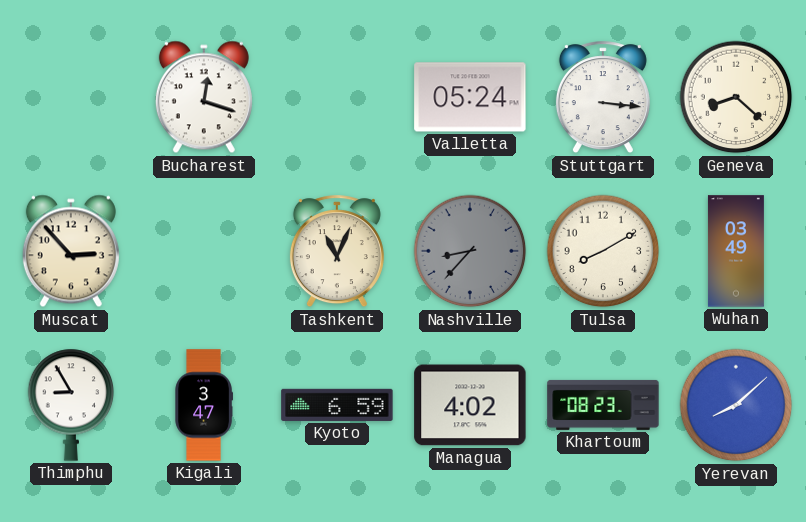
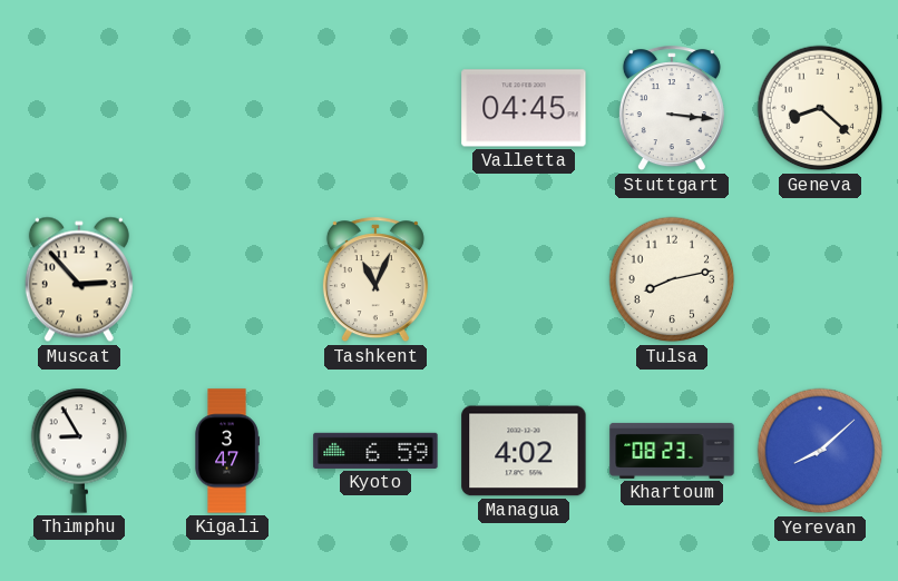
Bucharest: 12:18 -> none
Valletta: 05:24 -> 04:45
Nashville: 8:37 -> none
Tulsa: 8:10 -> 8:13
Wuhan: 03:49 -> none
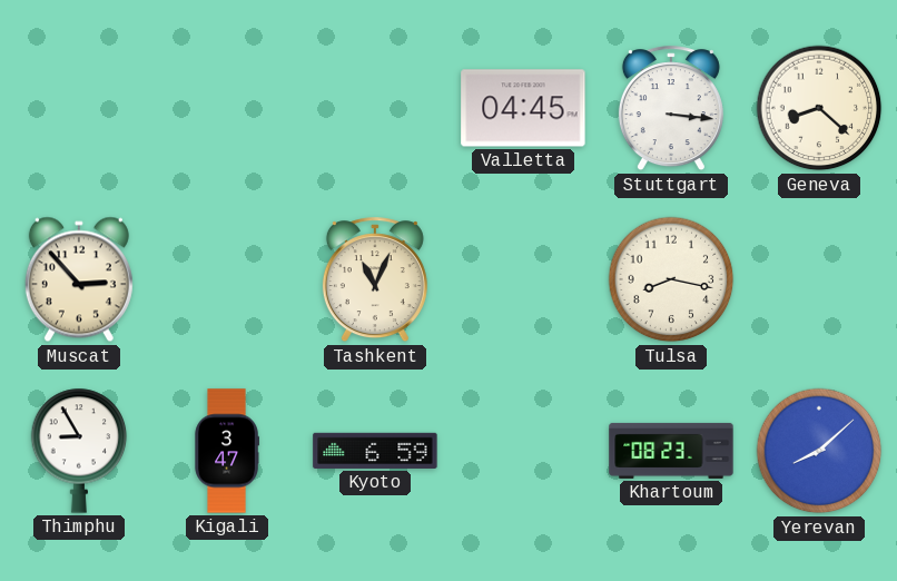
Tulsa: 8:13 -> 8:17
Managua: 4:02 -> none
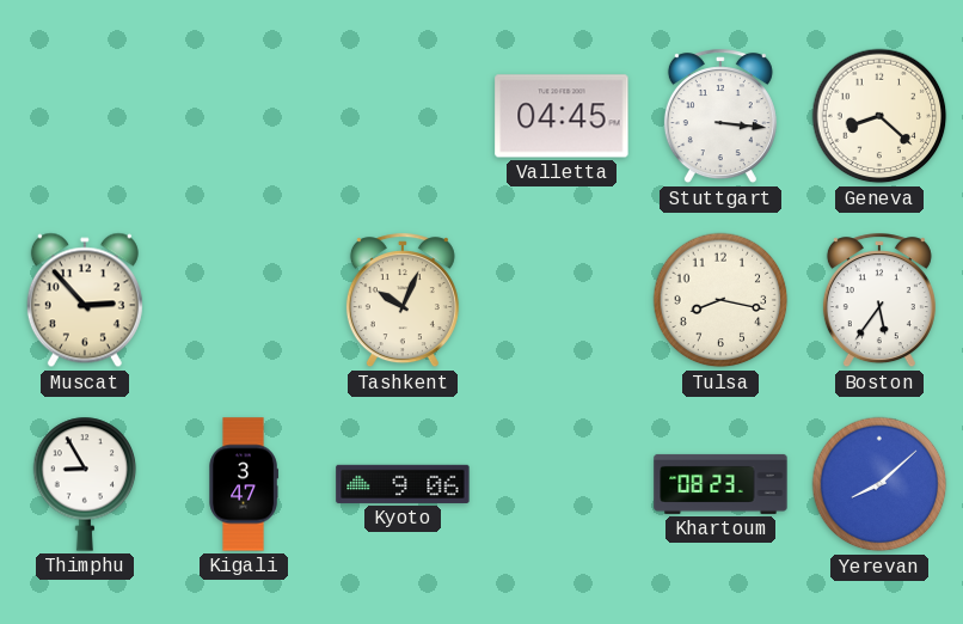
Tashkent: 11:04 -> 10:04
Boston: none -> 5:36
Kyoto: 6:59 -> 9:06
